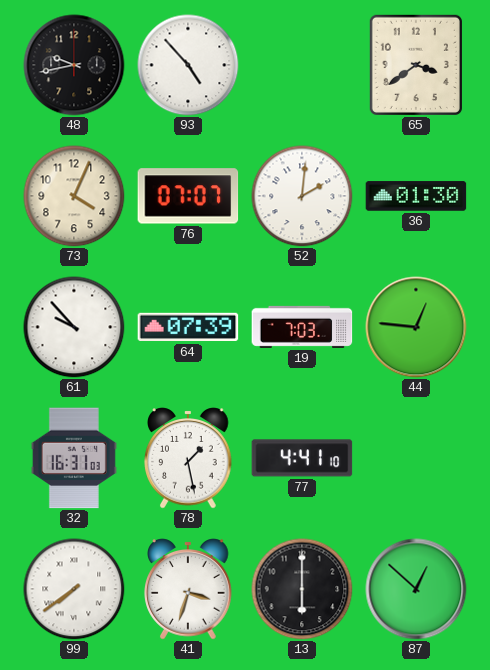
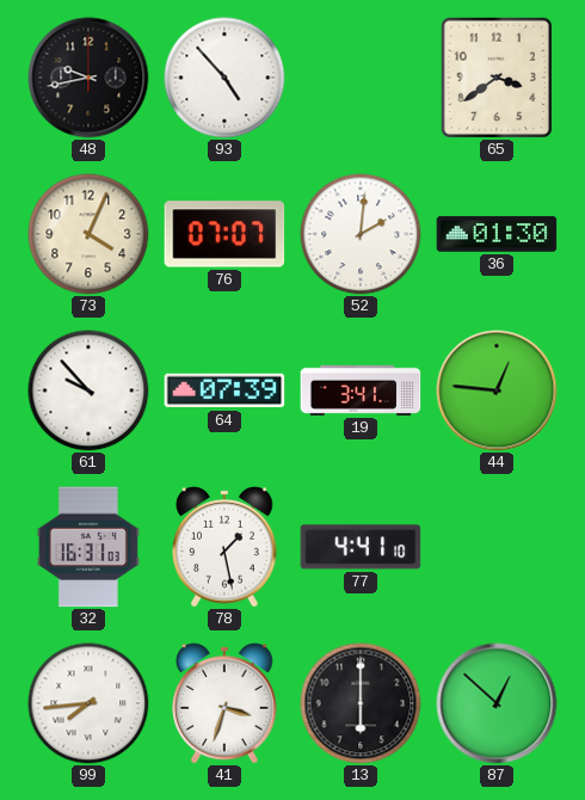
19: 7:03 -> 3:41
99: 7:39 -> 7:44
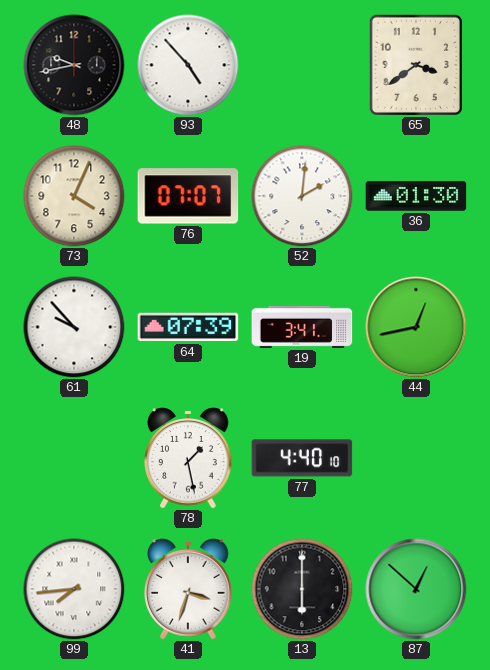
44: 12:46 -> 12:43
32: 16:31 -> none
77: 4:41 -> 4:40
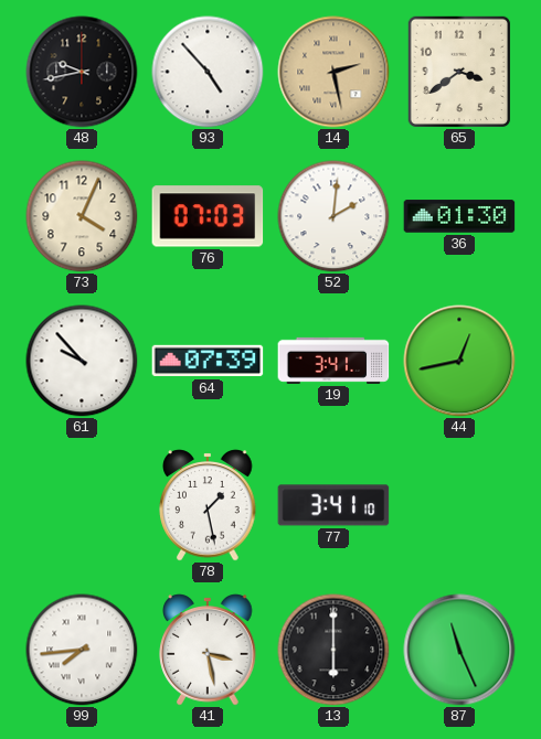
14: none -> 2:28
76: 07:07 -> 07:03
77: 4:40 -> 3:41
41: 3:33 -> 3:28
87: 12:52 -> 11:26
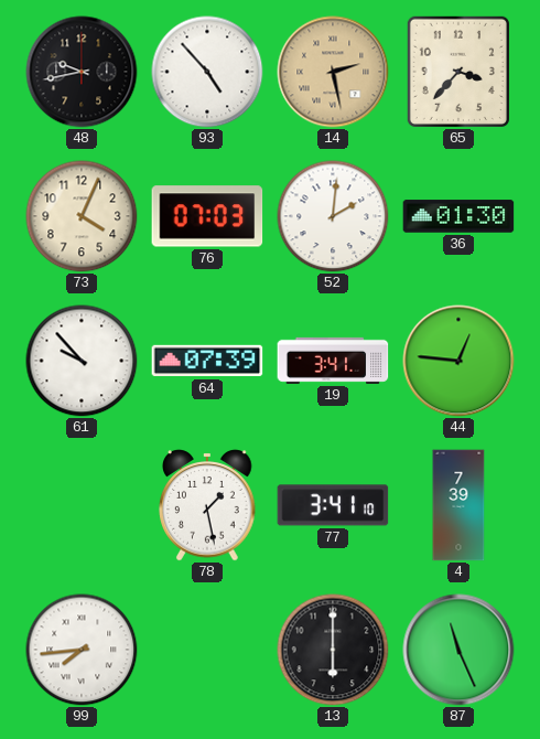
65: 3:39 -> 3:37
44: 12:43 -> 12:46
4: none -> 7:39
41: 3:28 -> none
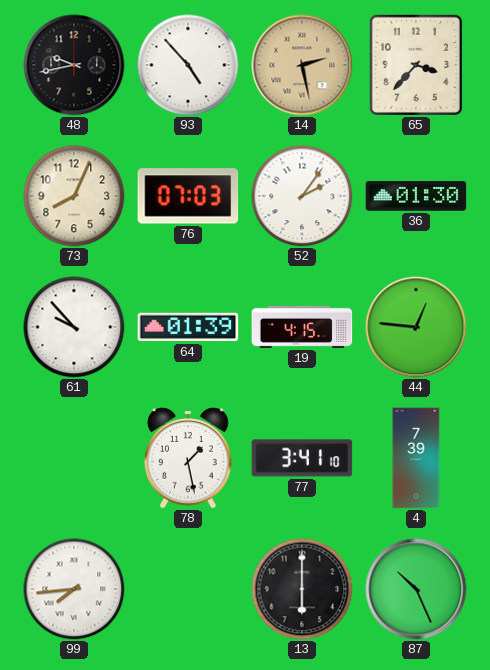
73: 4:04 -> 8:04
52: 2:01 -> 2:06
64: 07:39 -> 01:39
19: 3:41 -> 4:15
87: 11:26 -> 10:26
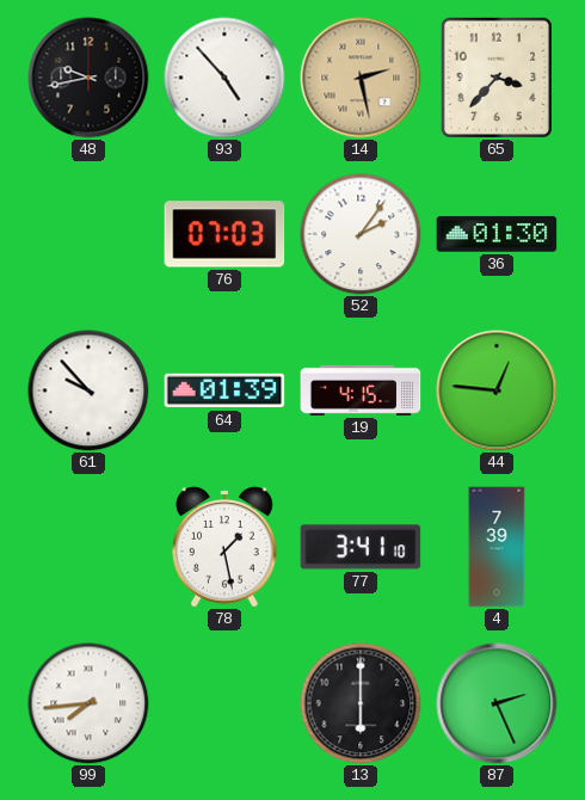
73: 8:04 -> none
87: 10:26 -> 2:26
